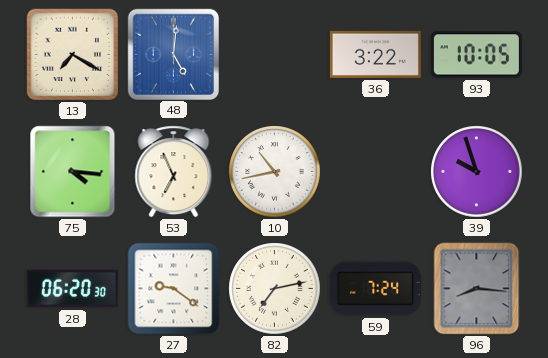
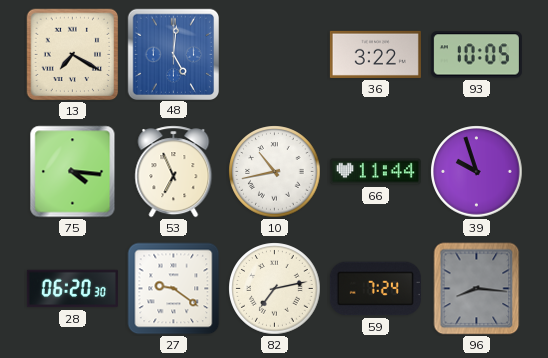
66: none -> 11:44
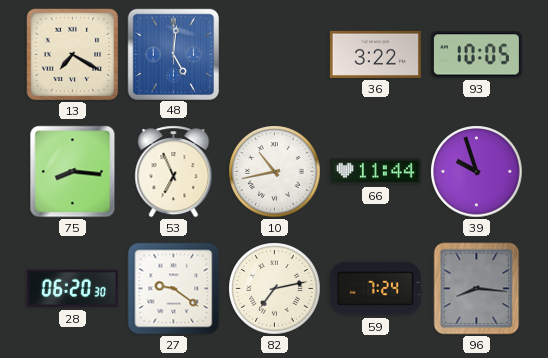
75: 4:16 -> 8:16
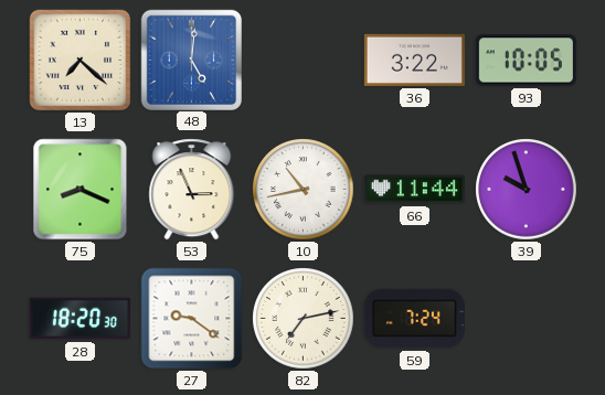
13: 7:20 -> 7:22
75: 8:16 -> 8:19
53: 6:56 -> 2:56
28: 06:20 -> 18:20
96: 8:16 -> none
